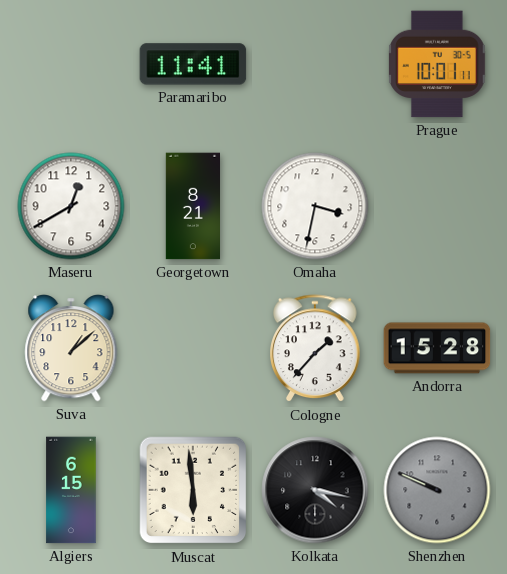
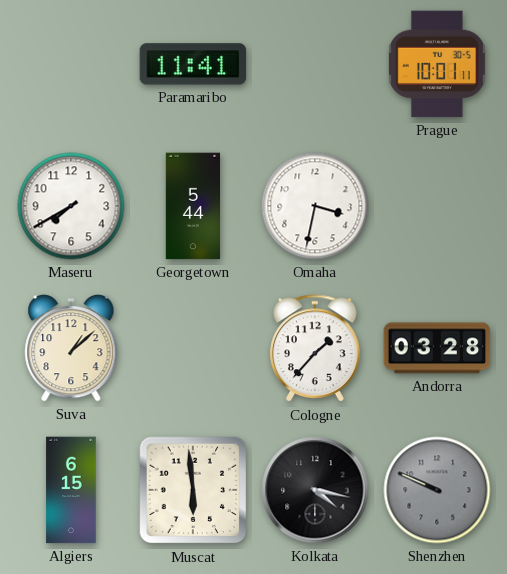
Maseru: 12:40 -> 7:40
Georgetown: 8:21 -> 5:44
Andorra: 15:28 -> 03:28
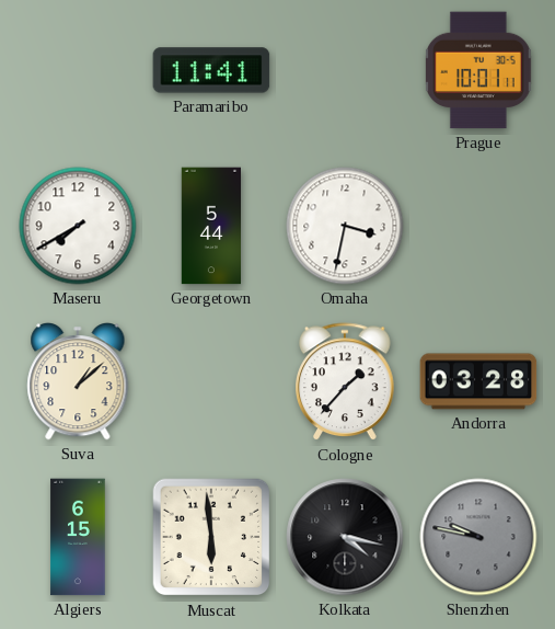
Shenzhen: 9:49 -> 9:47
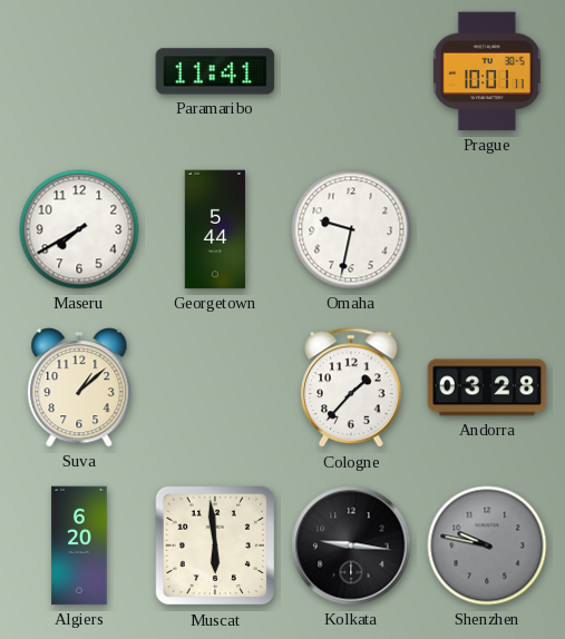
Omaha: 3:32 -> 9:32
Algiers: 6:15 -> 6:20
Kolkata: 4:17 -> 9:16
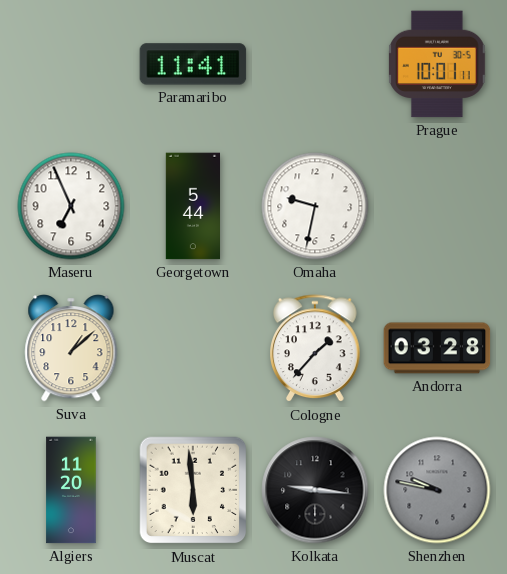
Maseru: 7:40 -> 6:56
Algiers: 6:20 -> 11:20
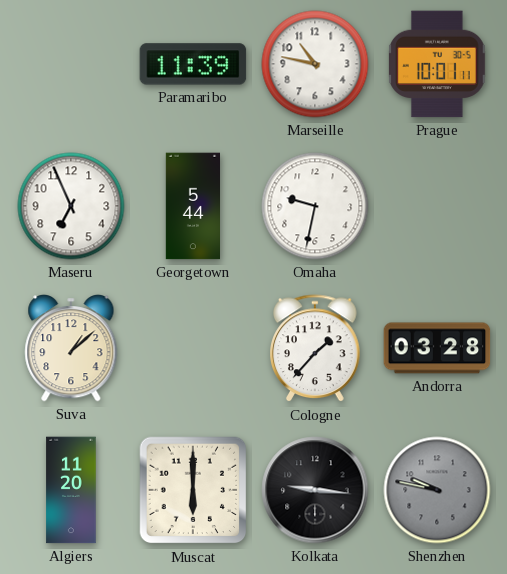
Paramaribo: 11:41 -> 11:39
Marseille: none -> 10:47
Muscat: 5:59 -> 6:00
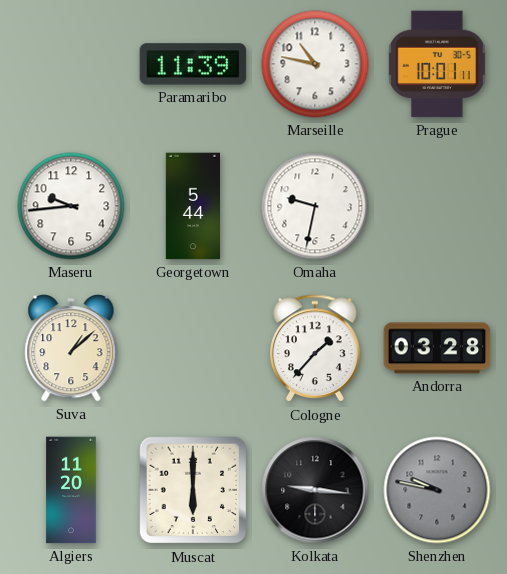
Maseru: 6:56 -> 9:44
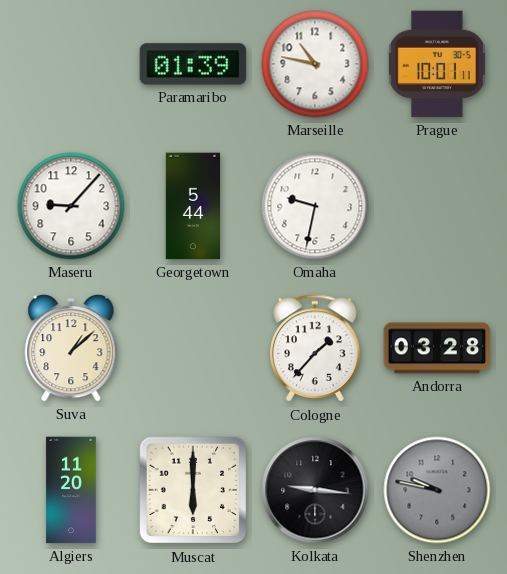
Paramaribo: 11:39 -> 01:39
Maseru: 9:44 -> 9:07
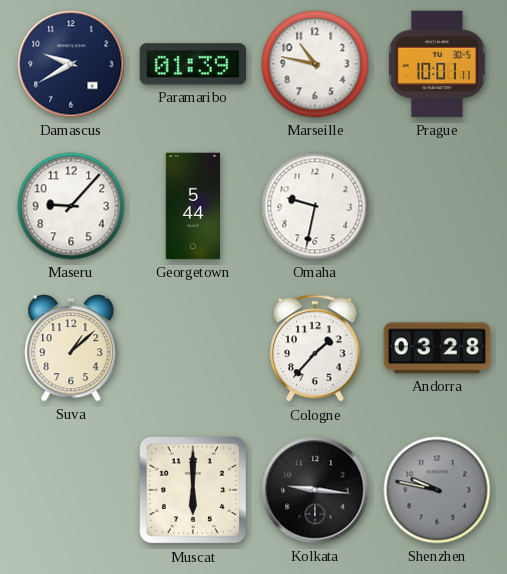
Damascus: none -> 9:40
Algiers: 11:20 -> none
